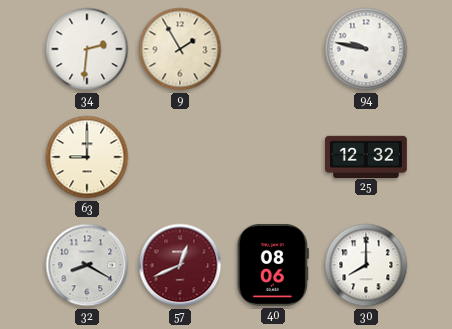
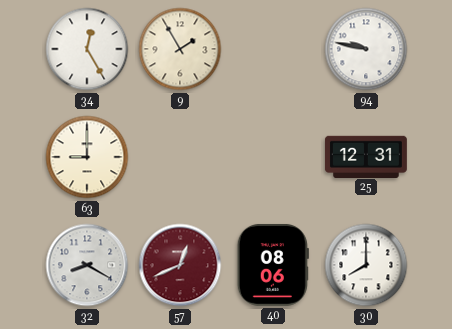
34: 2:31 -> 12:25
25: 12:32 -> 12:31
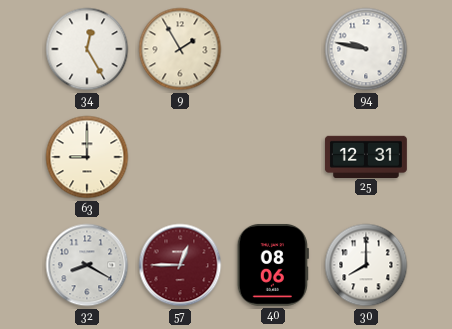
57: 12:41 -> 12:45
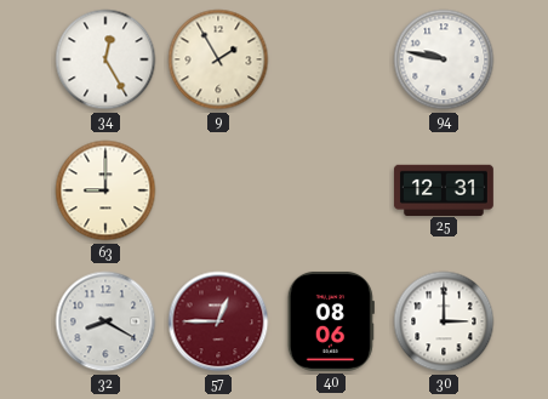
30: 8:00 -> 3:00
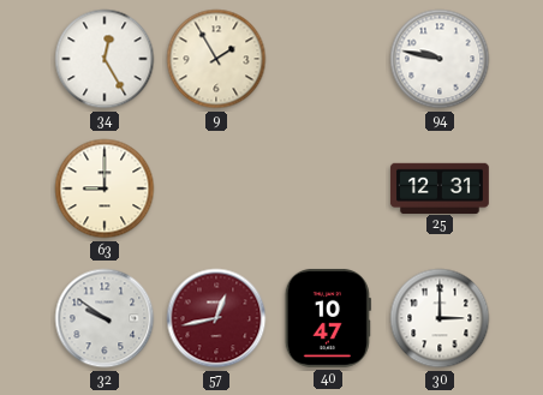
32: 8:20 -> 9:51
57: 12:45 -> 12:43
40: 08:06 -> 10:47
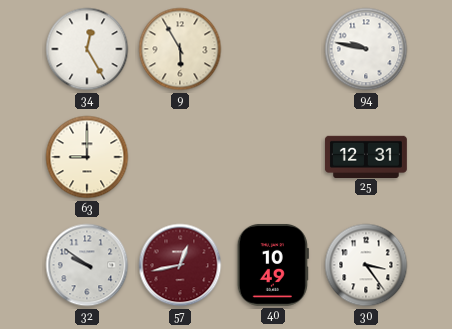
9: 1:55 -> 5:55
40: 10:47 -> 10:49
30: 3:00 -> 3:24
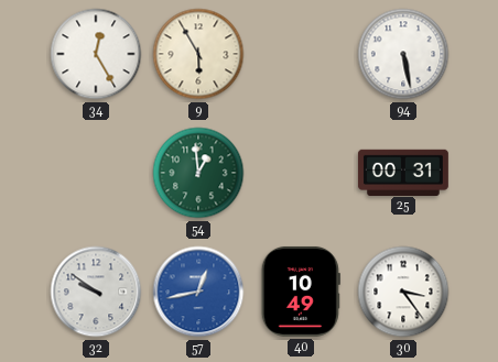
94: 9:47 -> 5:28
63: 9:00 -> none
54: none -> 12:59
25: 12:31 -> 00:31
57 dial: burgundy -> blue
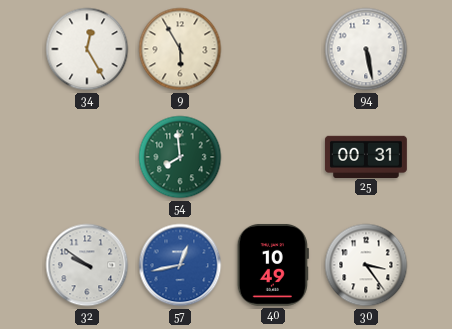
54: 12:59 -> 7:59
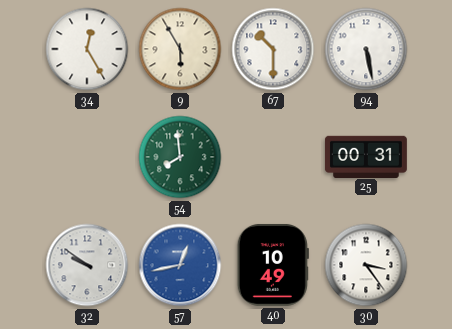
67: none -> 10:30
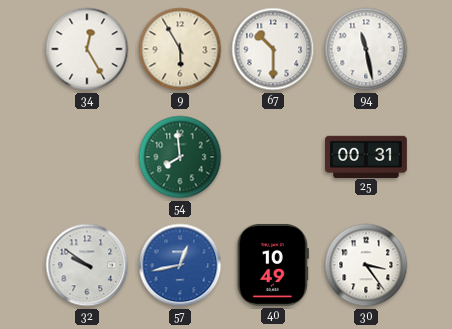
94: 5:28 -> 11:28
